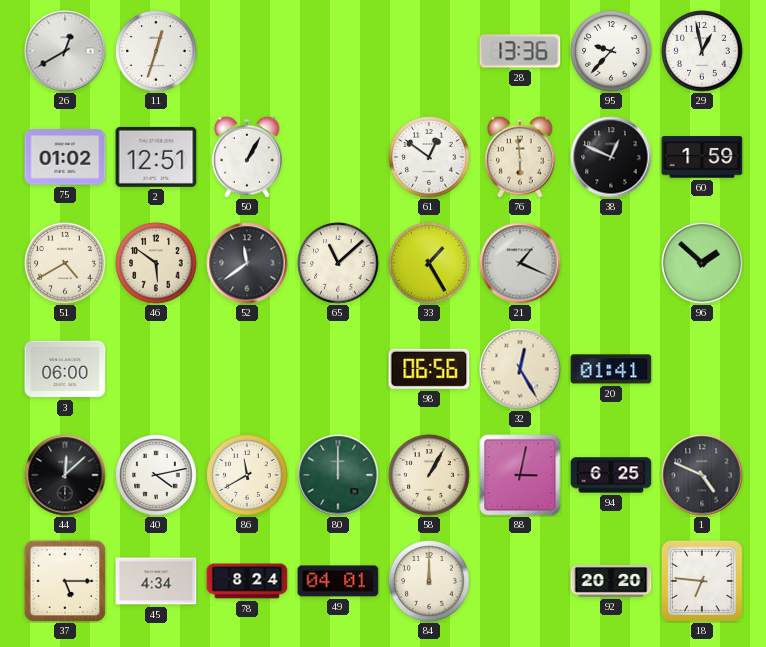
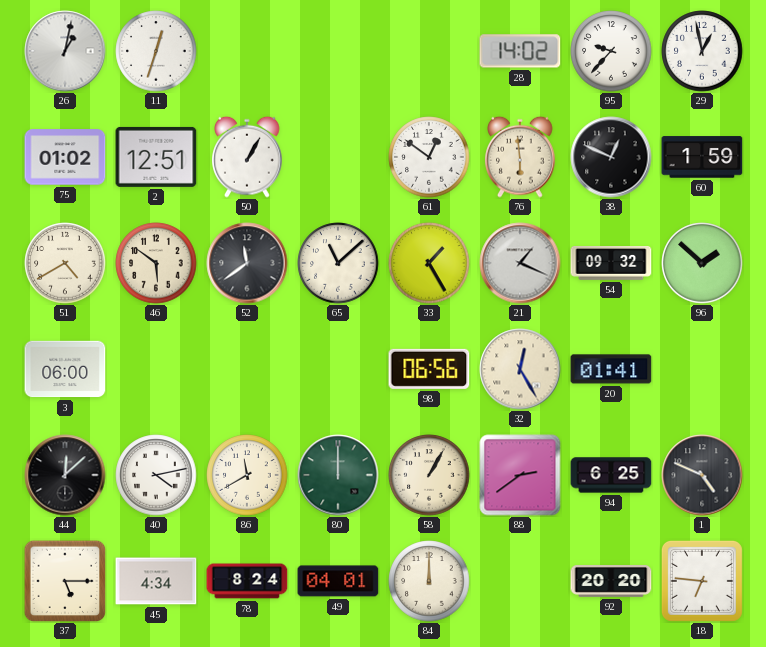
26: 12:40 -> 1:02
28: 13:36 -> 14:02
54: none -> 09:32
88: 3:02 -> 2:39
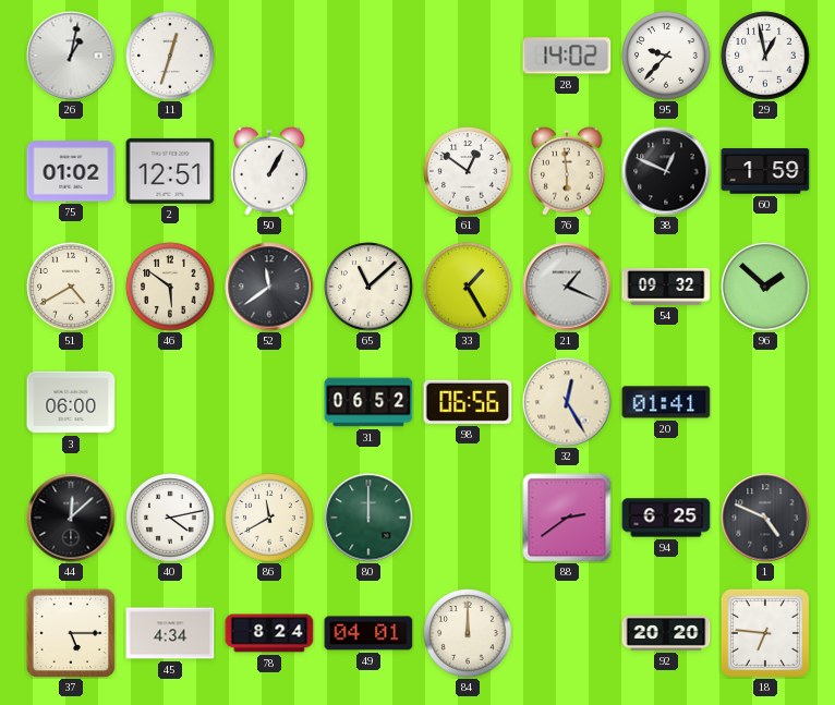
31: none -> 06:52
58: 1:05 -> none
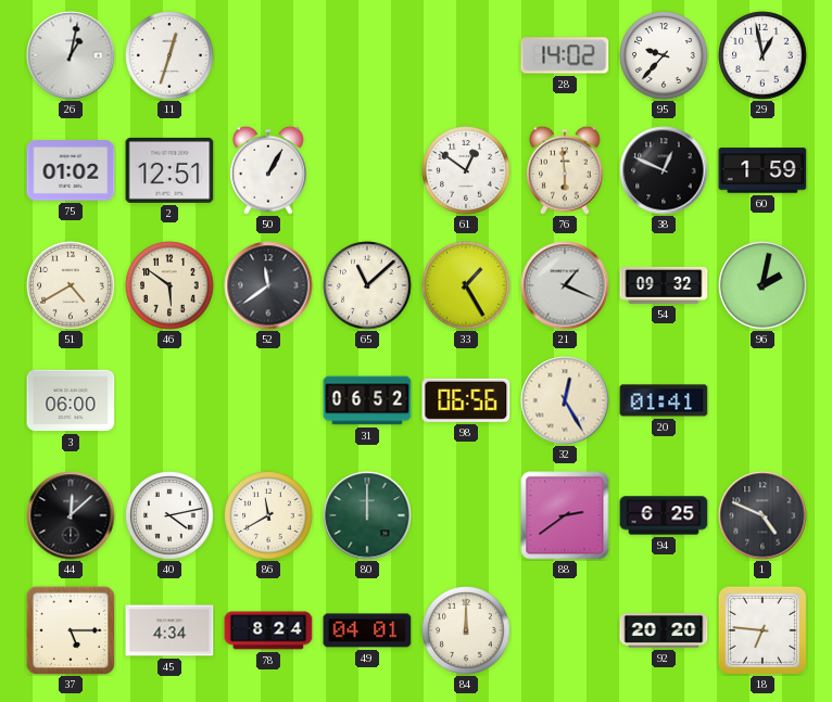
96: 1:52 -> 2:02
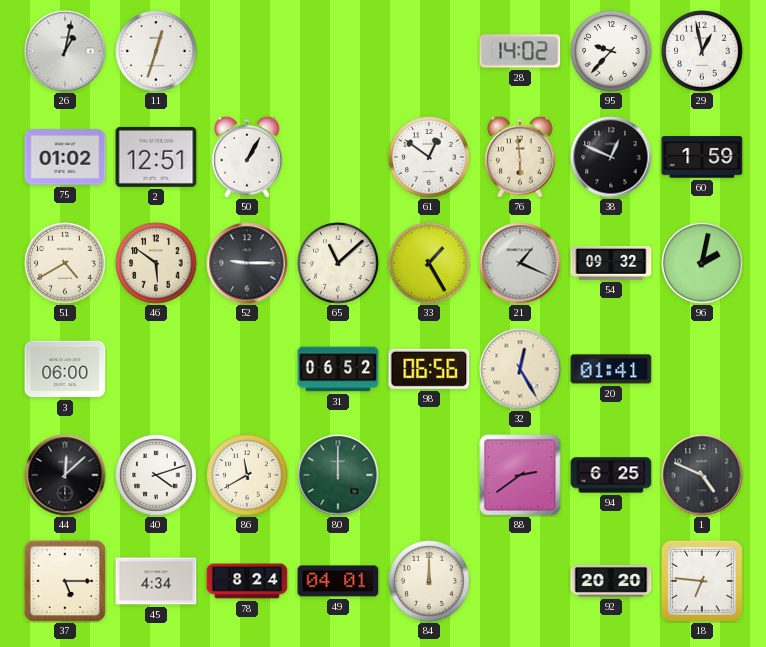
52: 11:39 -> 9:15
40: 4:13 -> 4:12
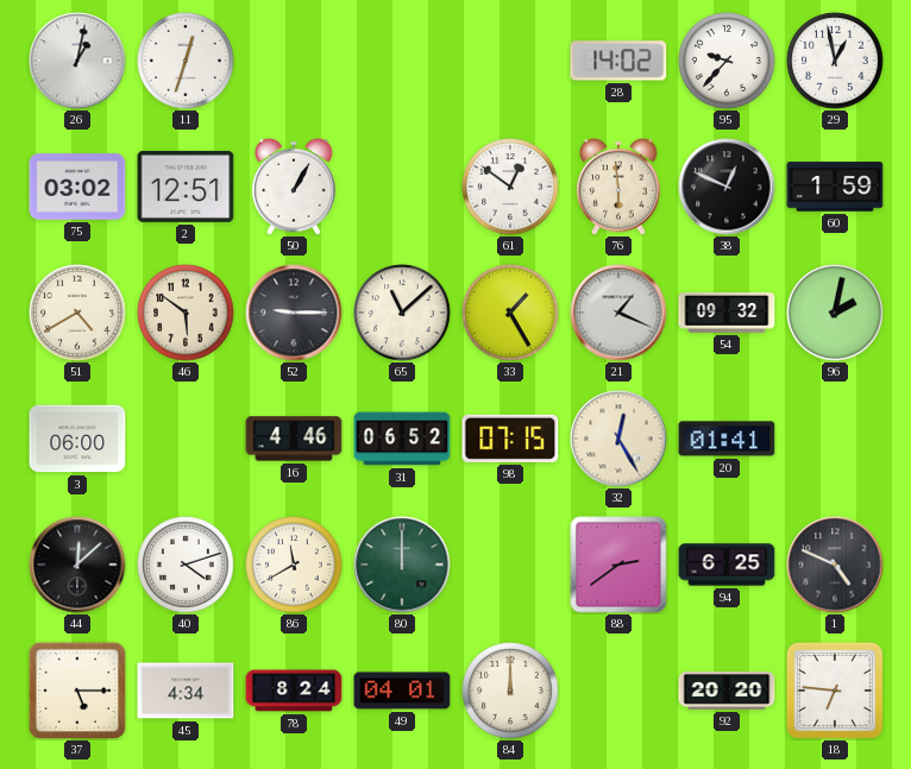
75: 01:02 -> 03:02
16: none -> 4:46
98: 06:56 -> 07:15
